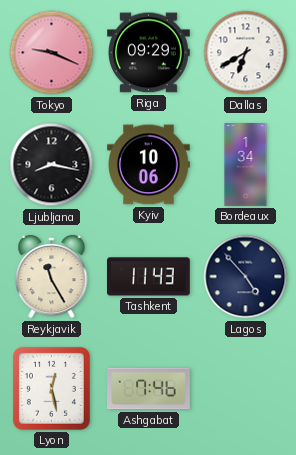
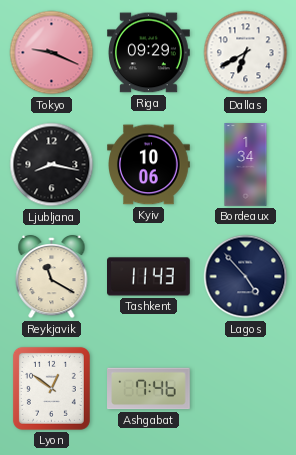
Reykjavik: 11:25 -> 11:20
Lyon: 12:28 -> 12:51
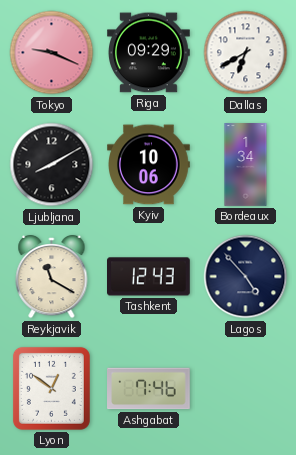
Ljubljana: 8:17 -> 8:10
Tashkent: 11:43 -> 12:43
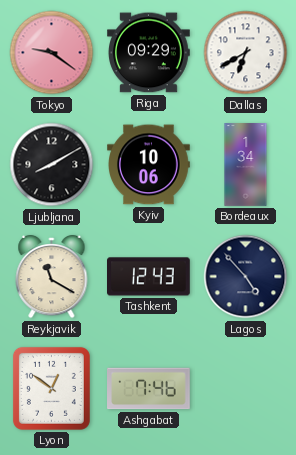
Tokyo: 9:19 -> 9:21
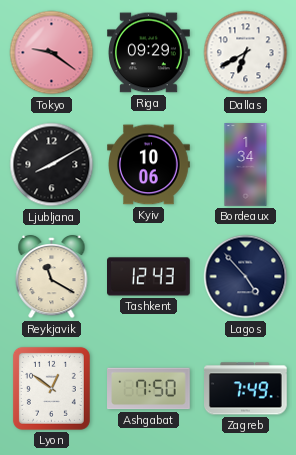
Ashgabat: 7:46 -> 7:50
Zagreb: none -> 7:49
